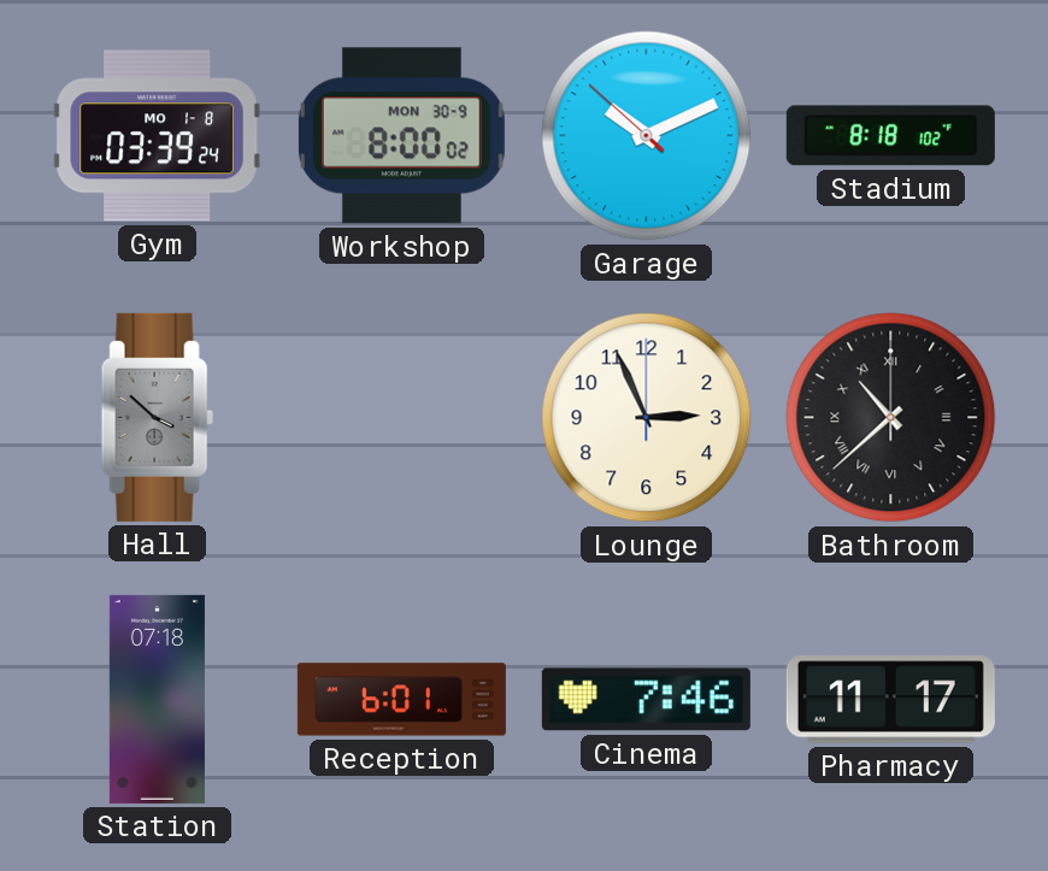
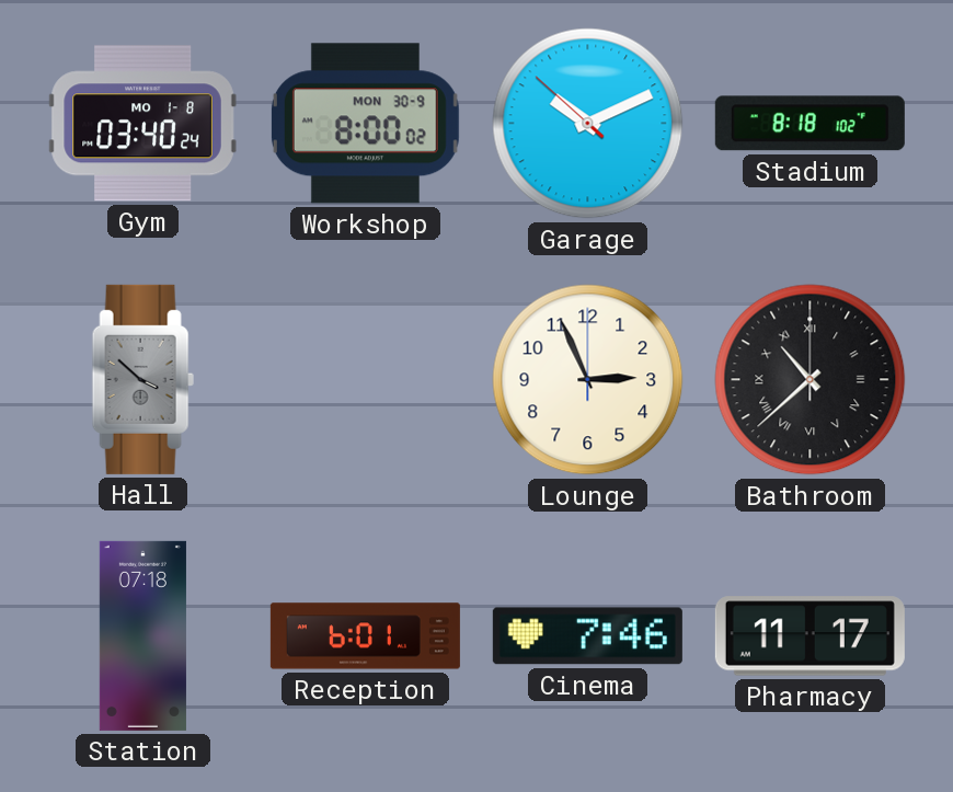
Gym: 03:39 -> 03:40
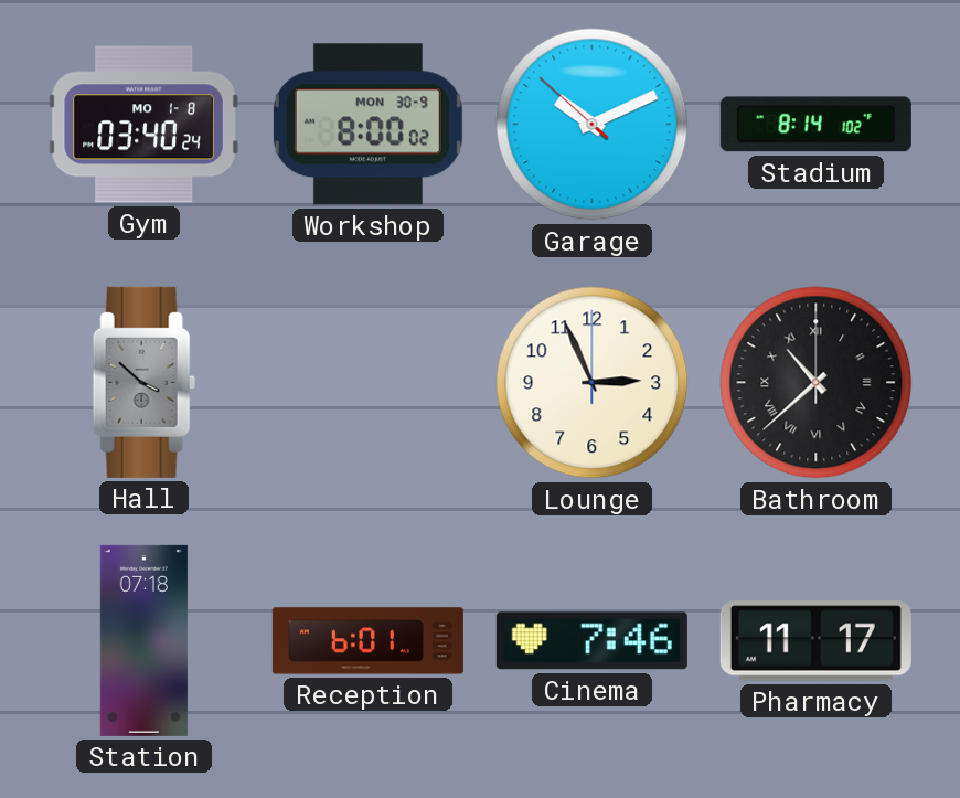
Stadium: 8:18 -> 8:14
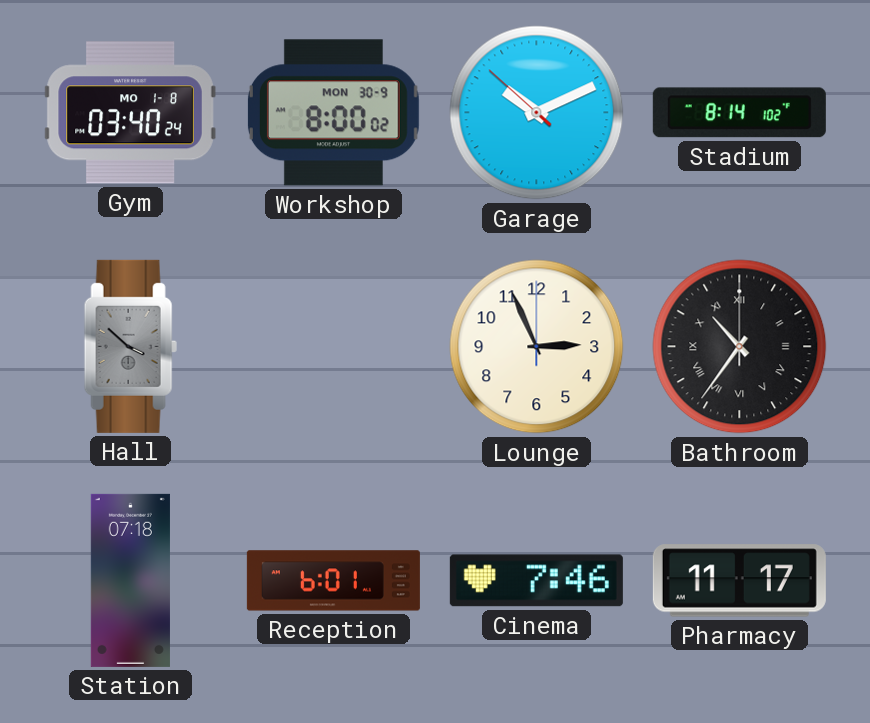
Bathroom: 10:38 -> 10:36
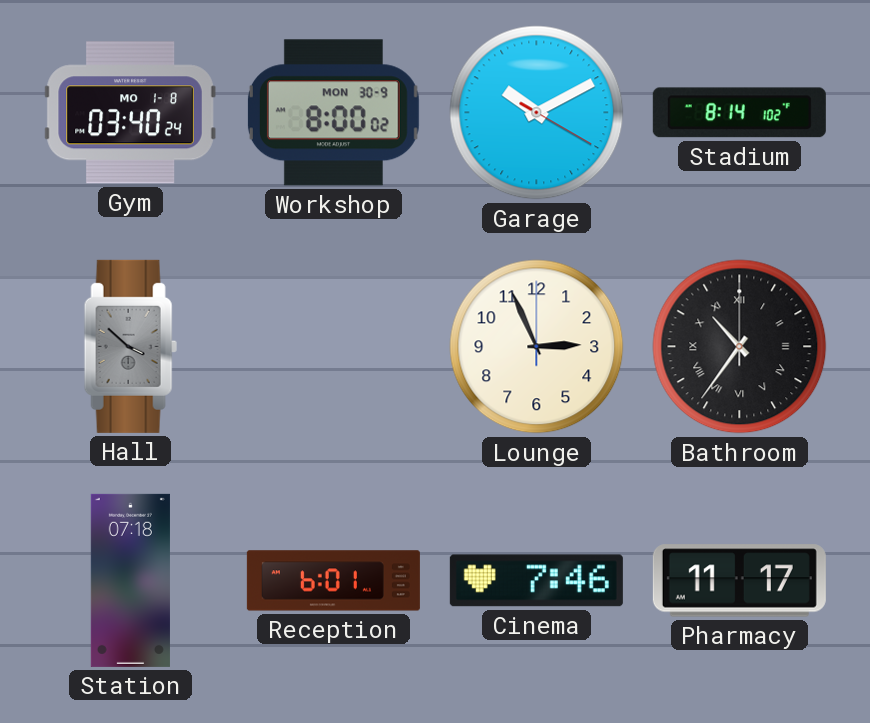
Garage: 10:10:52 -> 10:10:20
